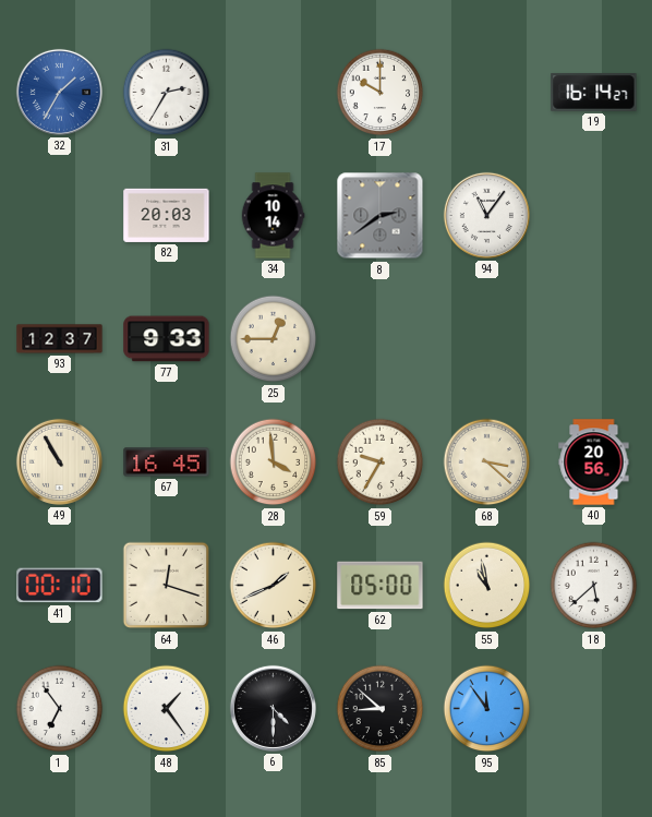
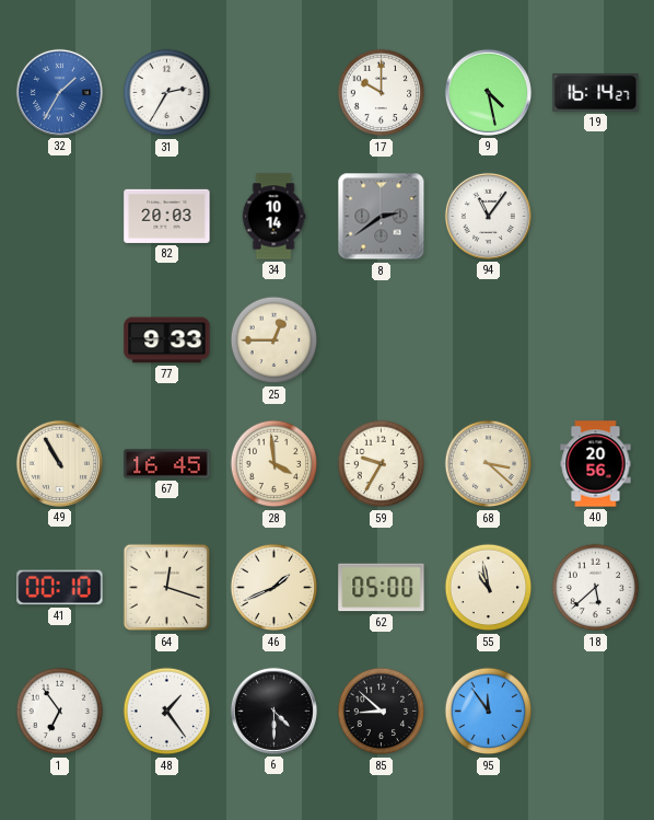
9: none -> 4:28
93: 12:37 -> none
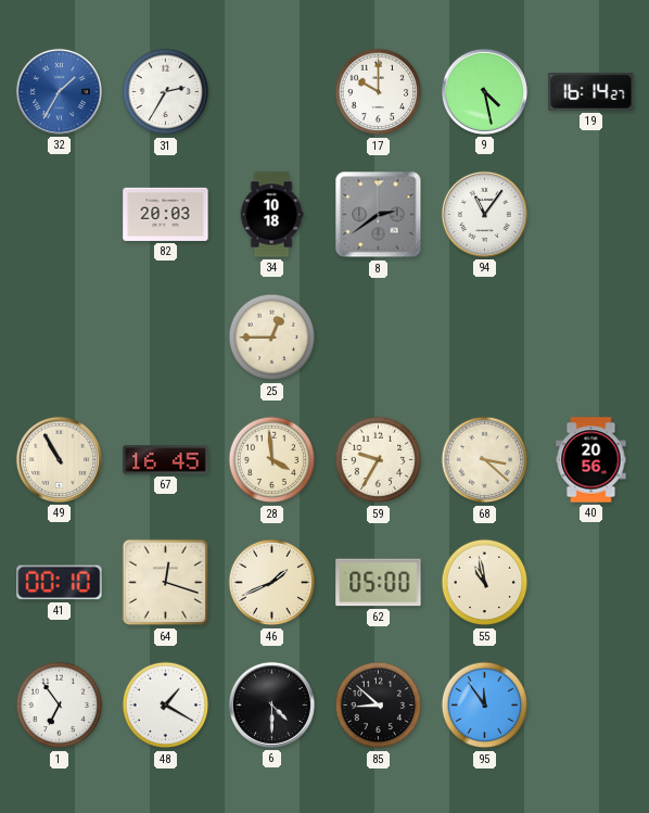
34: 10:14 -> 10:18
77: 9:33 -> none
18: 5:38 -> none
48: 1:24 -> 1:20
